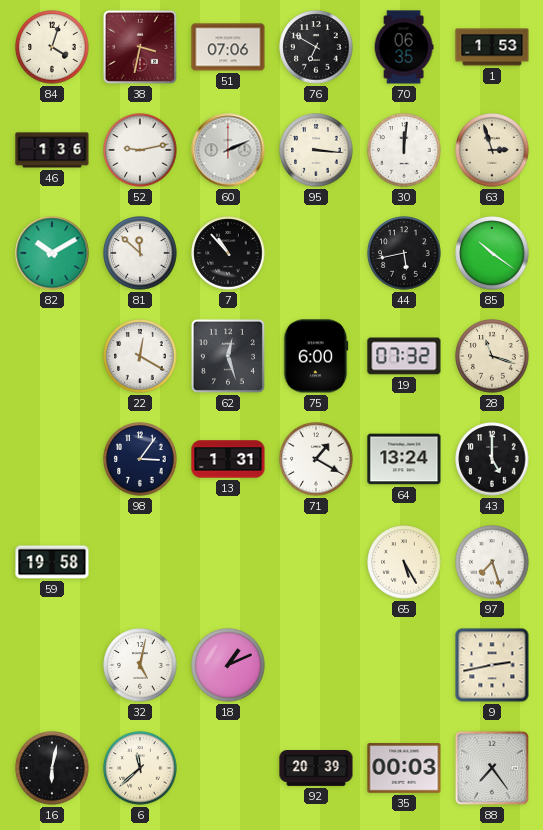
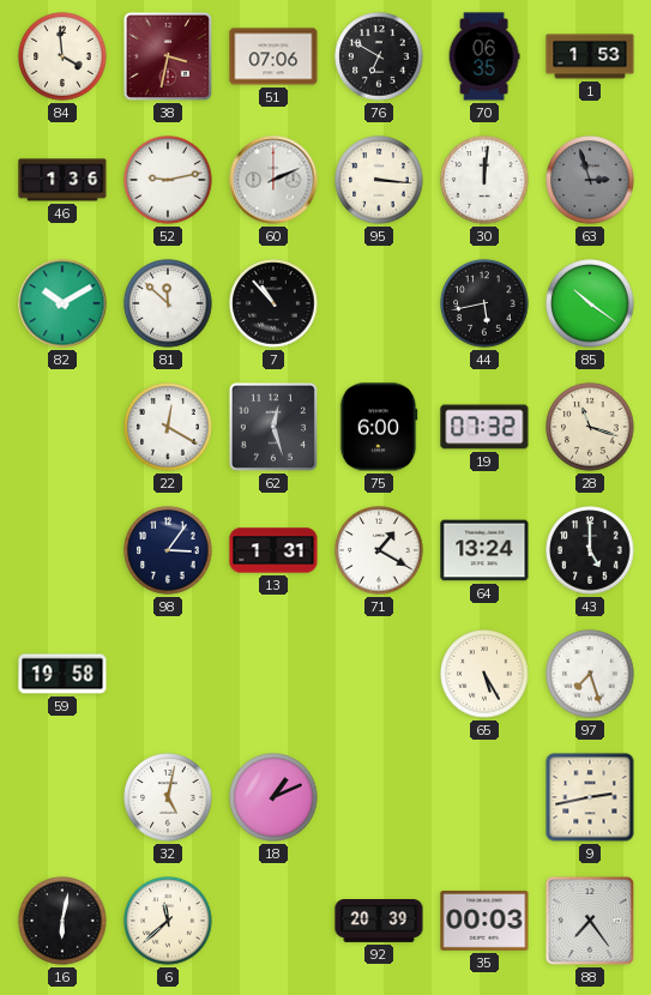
84: 4:03 -> 3:59
63 dial: cream -> grey
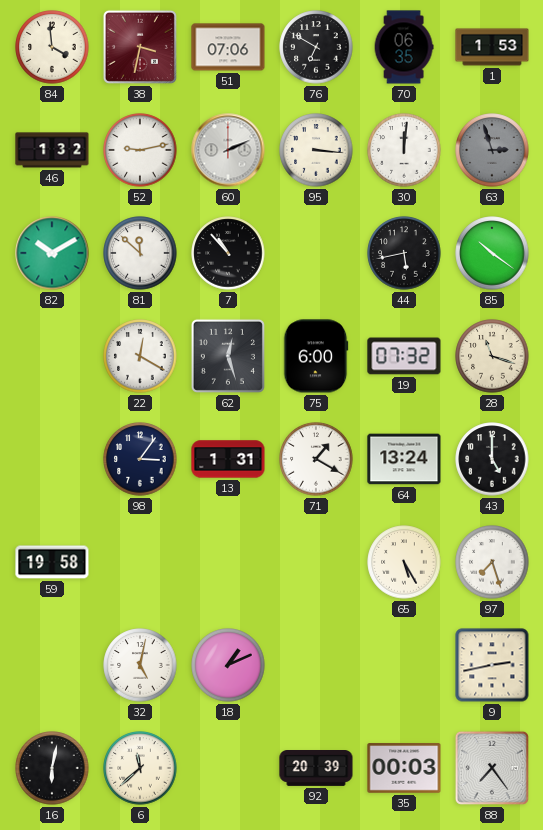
46: 1:36 -> 1:32
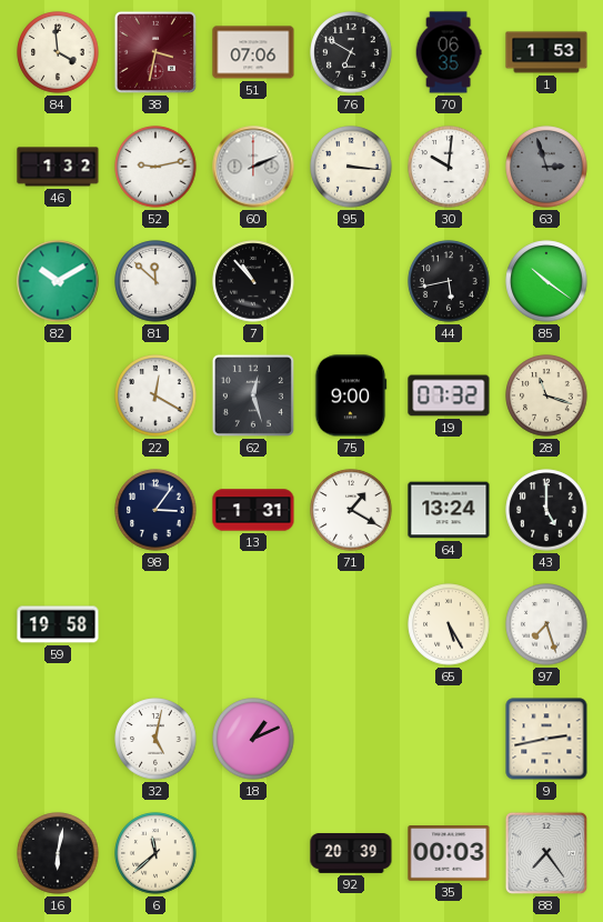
30: 12:01 -> 10:01
75: 6:00 -> 9:00
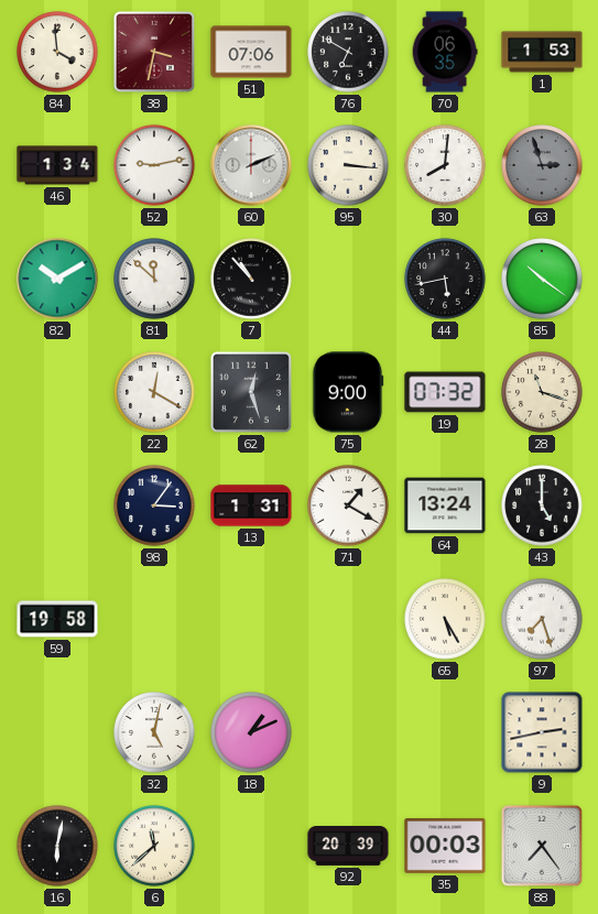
46: 1:32 -> 1:34
30: 10:01 -> 8:01
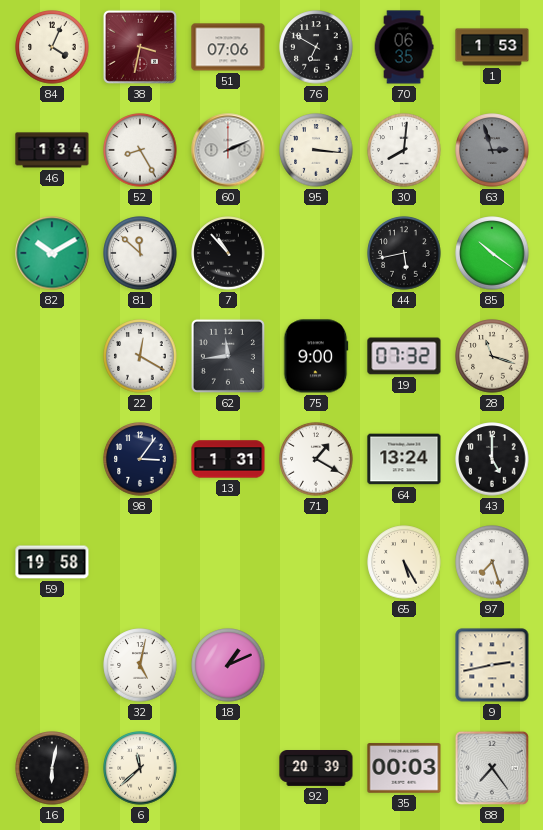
84: 3:59 -> 4:04
52: 9:13 -> 8:25
62: 12:27 -> 11:44
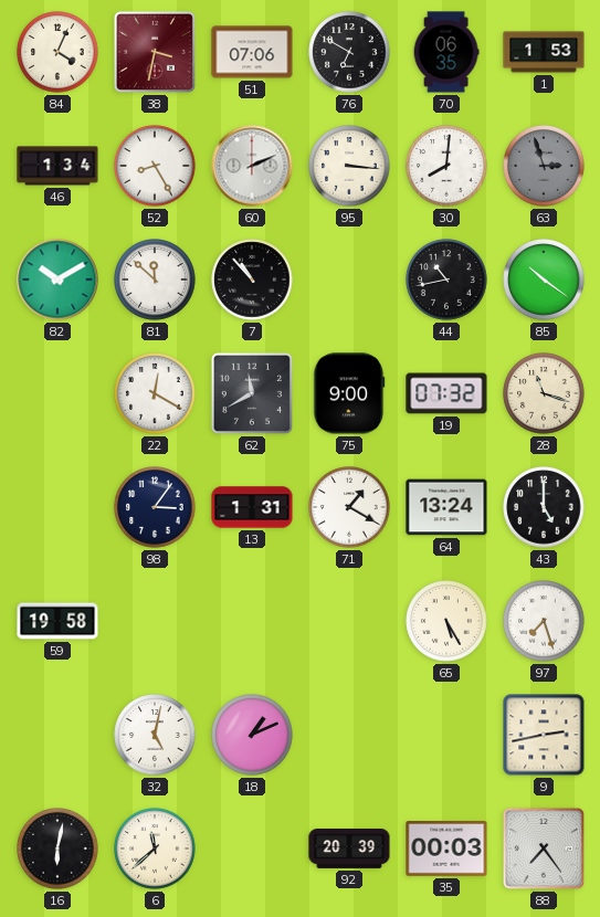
44: 5:43 -> 10:43
62: 11:44 -> 11:40
